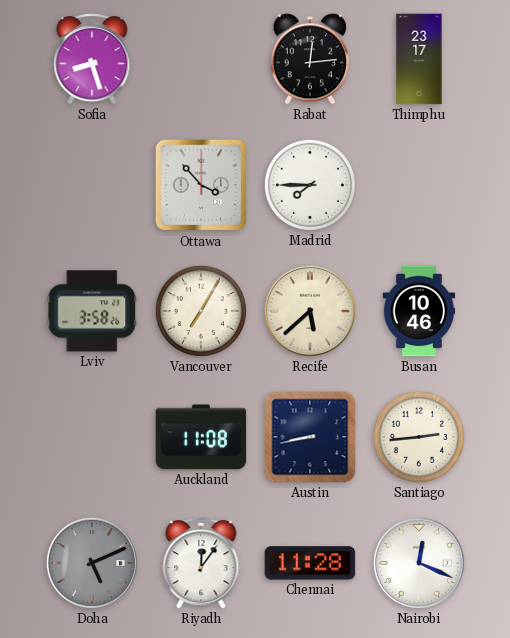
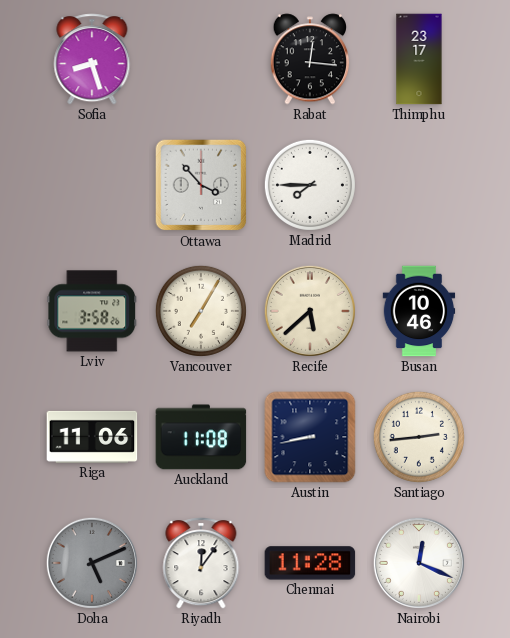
Rabat: 12:14 -> 12:16
Riga: none -> 11:06
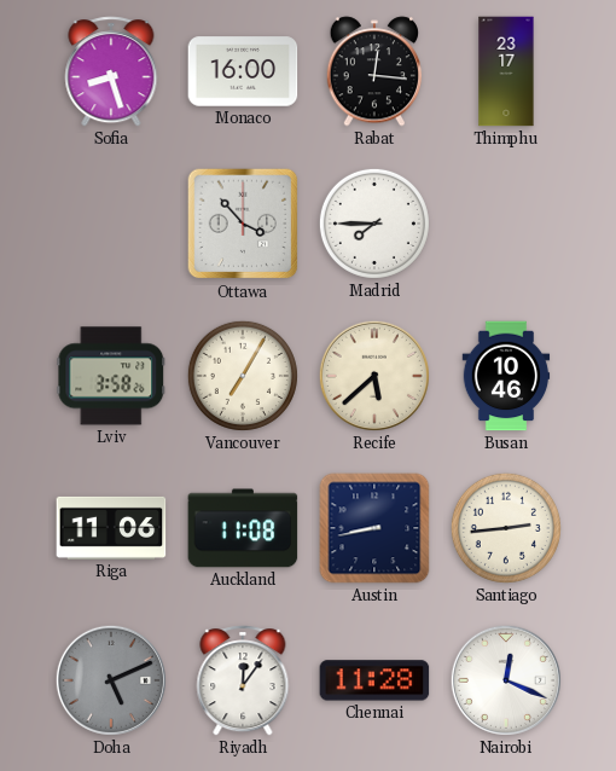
Monaco: none -> 16:00
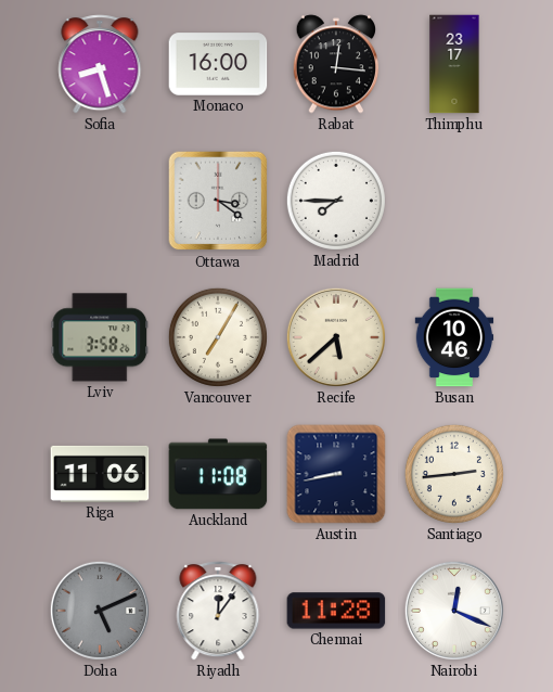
Ottawa: 3:53 -> 3:21
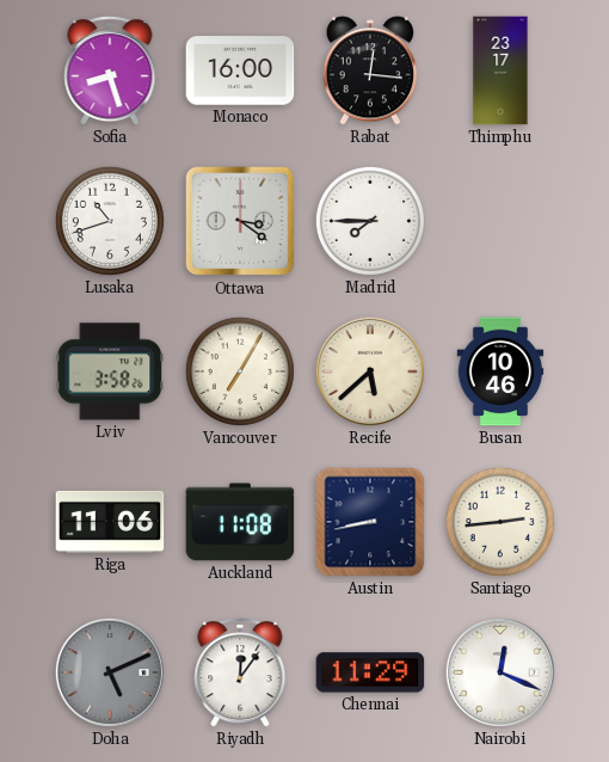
Lusaka: none -> 10:42
Chennai: 11:28 -> 11:29
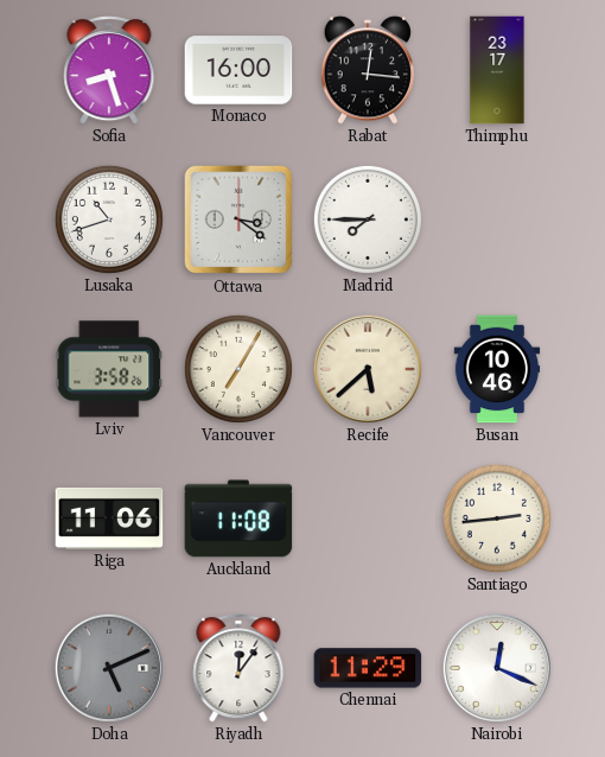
Austin: 8:43 -> none
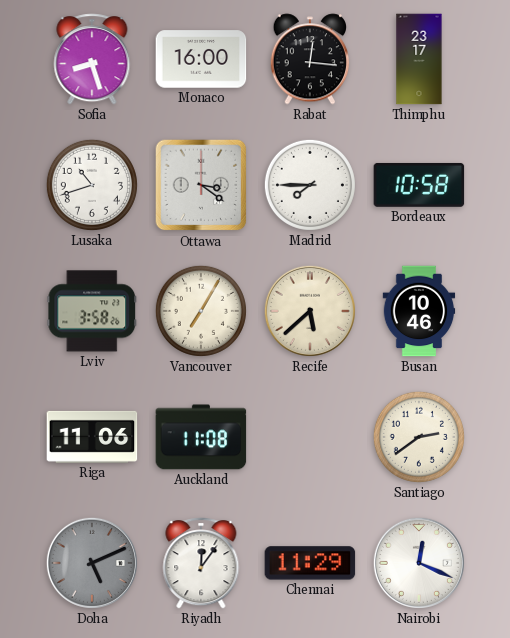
Bordeaux: none -> 10:58
Santiago: 2:44 -> 2:39
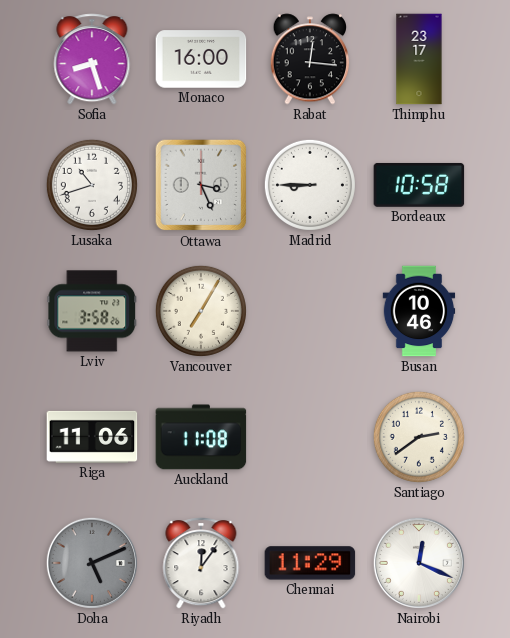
Ottawa: 3:21 -> 3:26
Madrid: 7:45 -> 8:45
Recife: 5:38 -> none
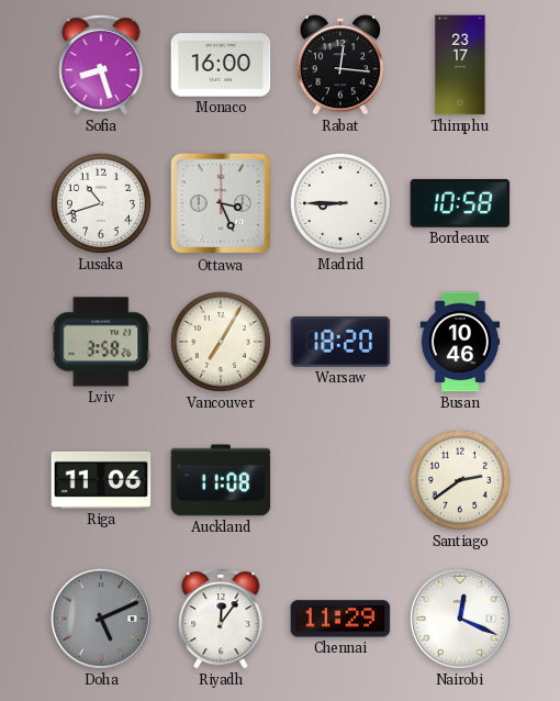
Warsaw: none -> 18:20
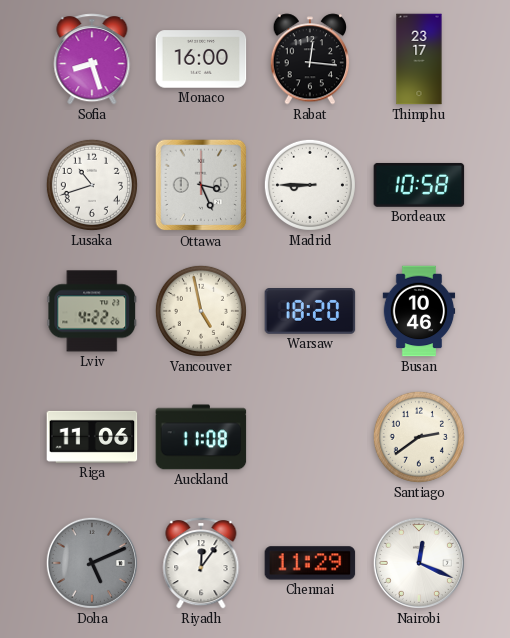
Lviv: 3:58 -> 4:22
Vancouver: 7:05 -> 4:58
